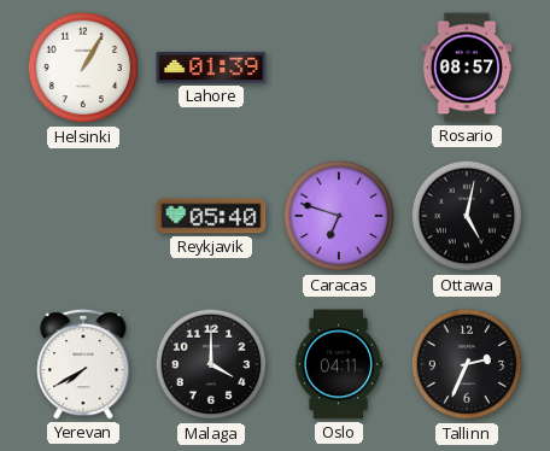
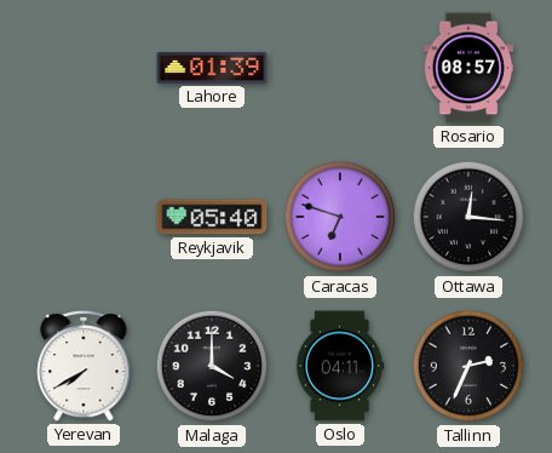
Helsinki: 1:05 -> none
Ottawa: 5:02 -> 12:16
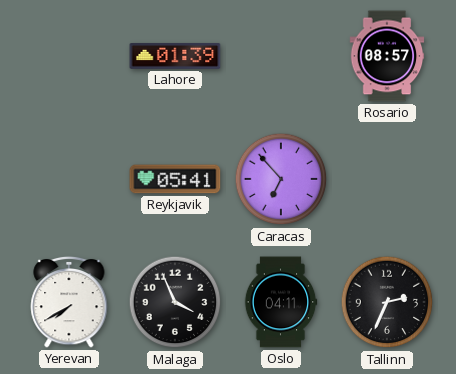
Reykjavik: 05:40 -> 05:41
Caracas: 6:48 -> 6:53
Ottawa: 12:16 -> none
Malaga: 4:00 -> 3:56
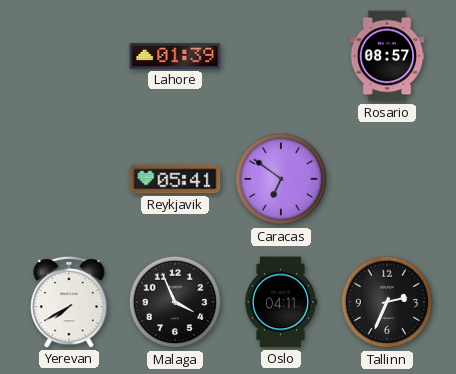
Caracas: 6:53 -> 6:51
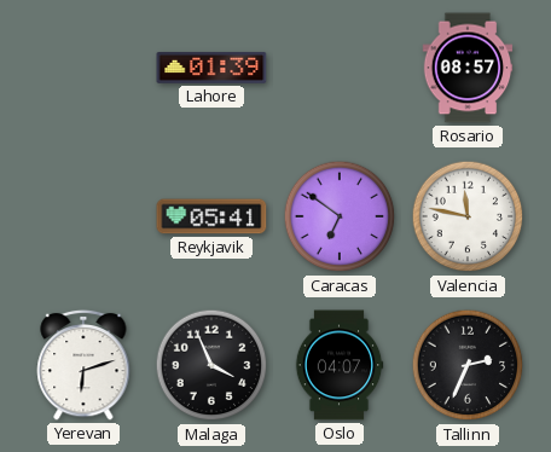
Valencia: none -> 11:47
Yerevan: 7:40 -> 6:12
Oslo: 04:11 -> 04:07
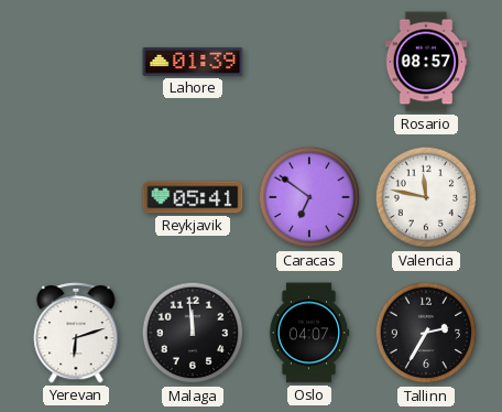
Malaga: 3:56 -> 11:59
Tallinn: 2:34 -> 2:35
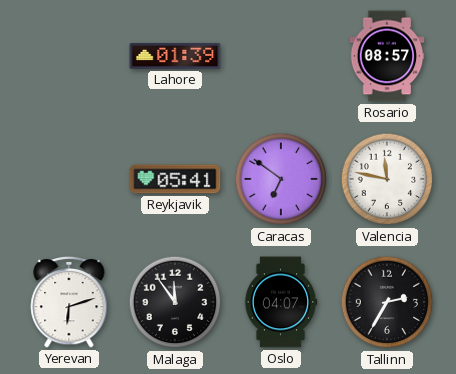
Malaga: 11:59 -> 11:54
